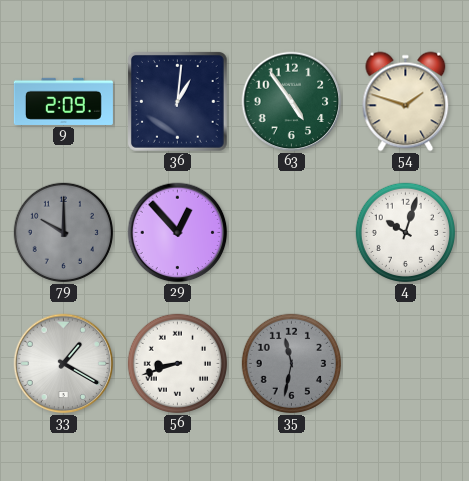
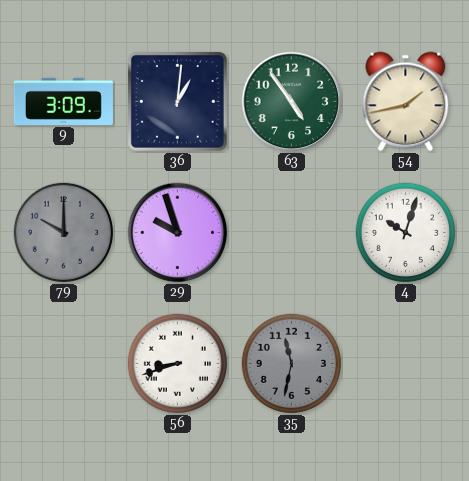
9: 2:09 -> 3:09
54: 1:48 -> 1:43
29: 12:53 -> 9:57
33: 1:20 -> none
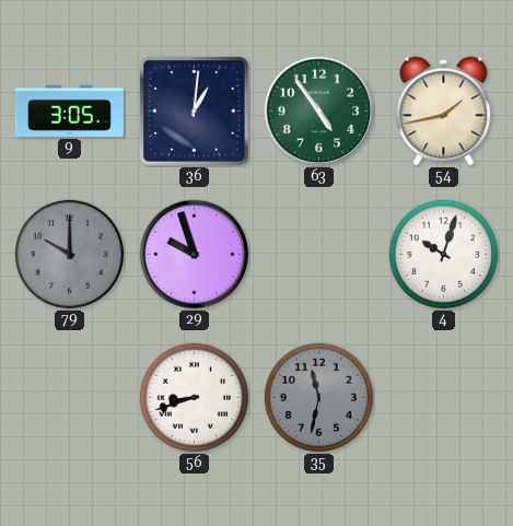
9: 3:09 -> 3:05
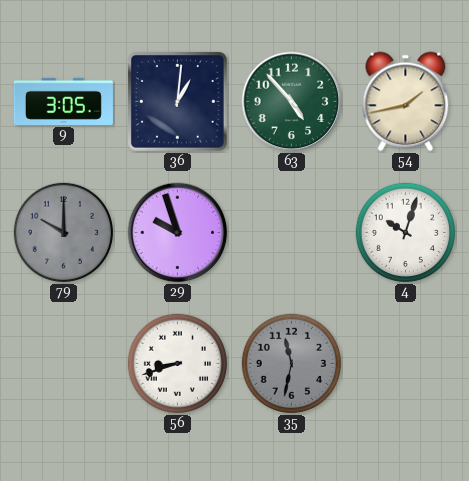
63: 4:54 -> 4:53
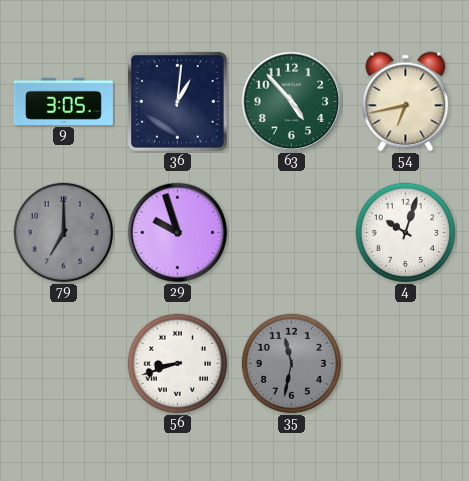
54: 1:43 -> 6:43
79: 10:00 -> 7:00
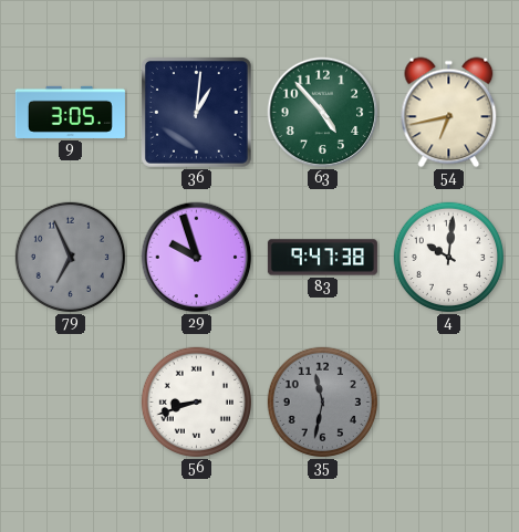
79: 7:00 -> 6:56
83: none -> 9:47
4: 10:03 -> 10:01
